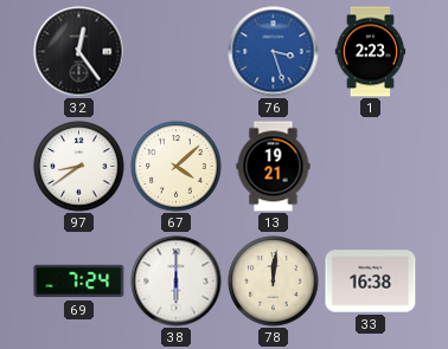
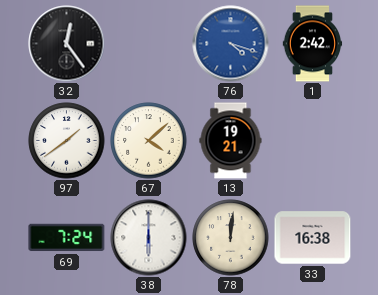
76: 3:27 -> 4:18
1: 2:23 -> 2:42
97: 8:39 -> 1:39
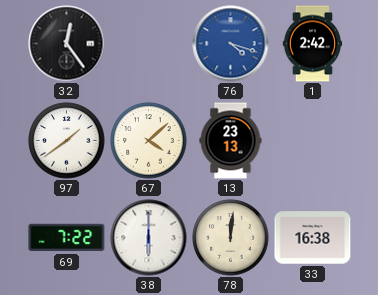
13: 19:21 -> 23:13
69: 7:24 -> 7:22
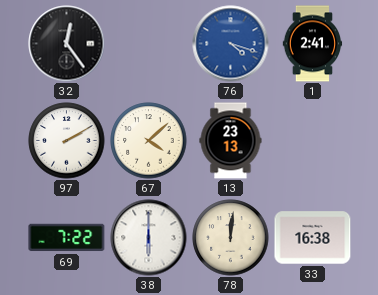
1: 2:42 -> 2:41
97: 1:39 -> 2:10
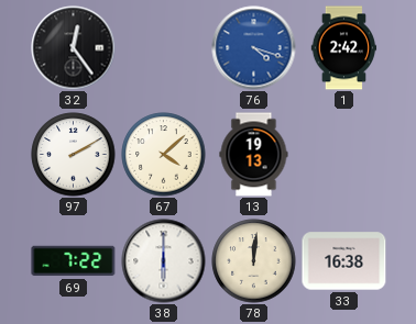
1: 2:41 -> 2:42
13: 23:13 -> 19:13
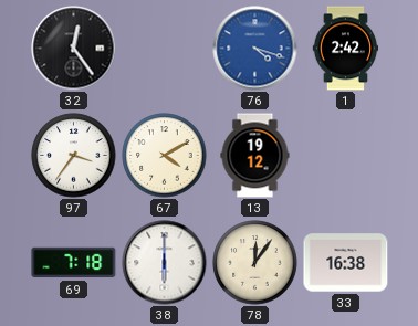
97: 2:10 -> 3:36
67: 4:08 -> 4:10
13: 19:13 -> 19:12
69: 7:22 -> 7:18
78: 12:01 -> 12:06
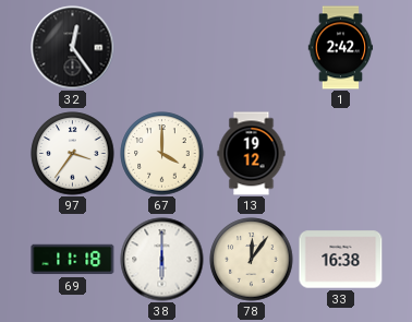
76: 4:18 -> none
67: 4:10 -> 4:00
69: 7:18 -> 11:18
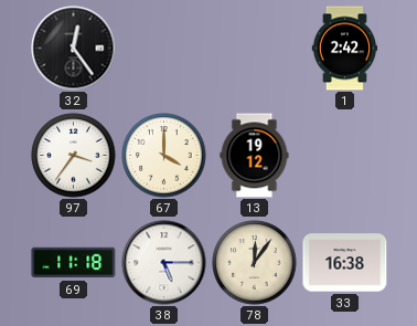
38: 6:00 -> 5:15
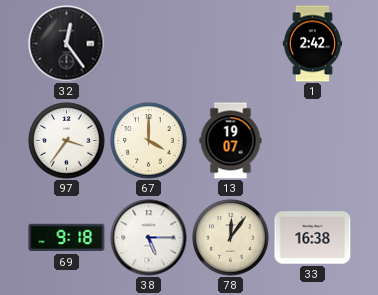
13: 19:12 -> 19:07
69: 11:18 -> 9:18
